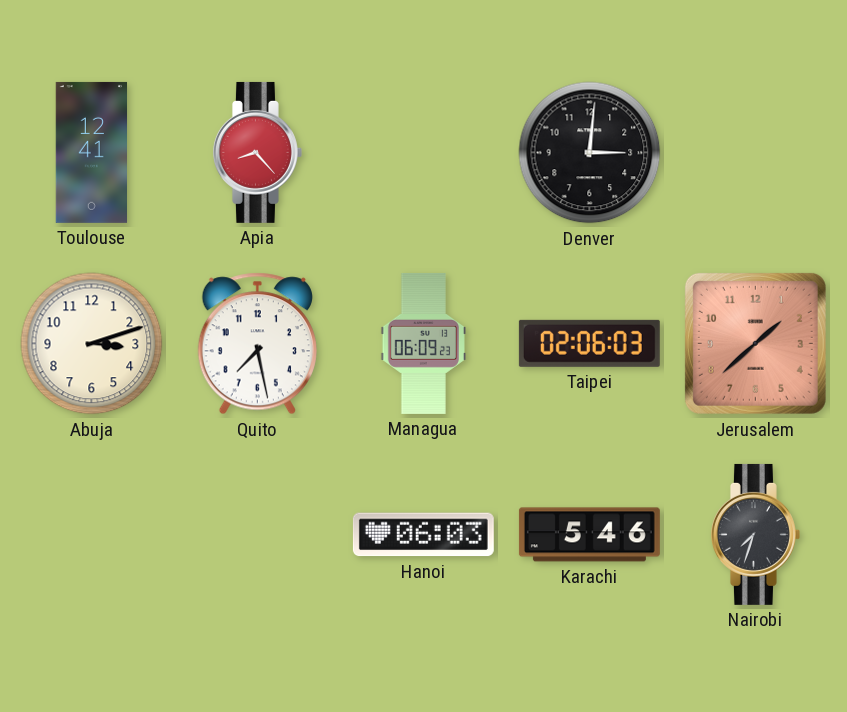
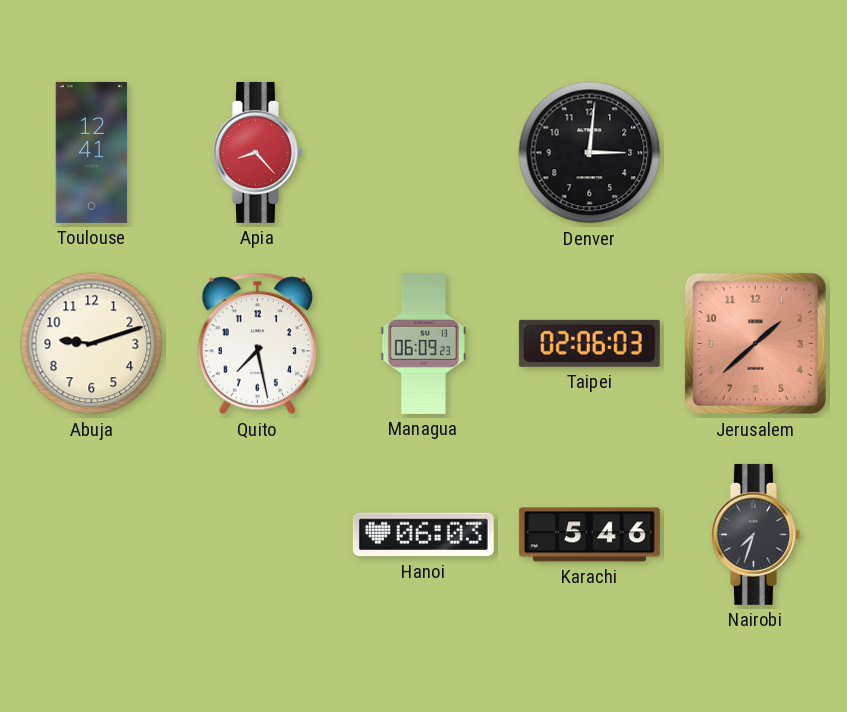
Abuja: 3:12 -> 9:12
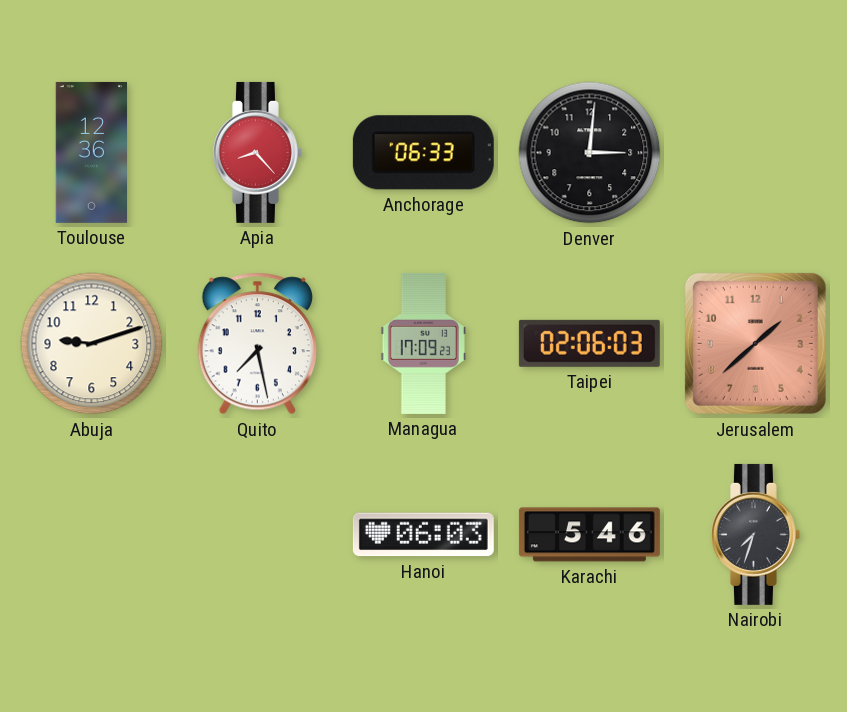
Toulouse: 12:41 -> 12:36
Anchorage: none -> 06:33
Managua: 06:09 -> 17:09
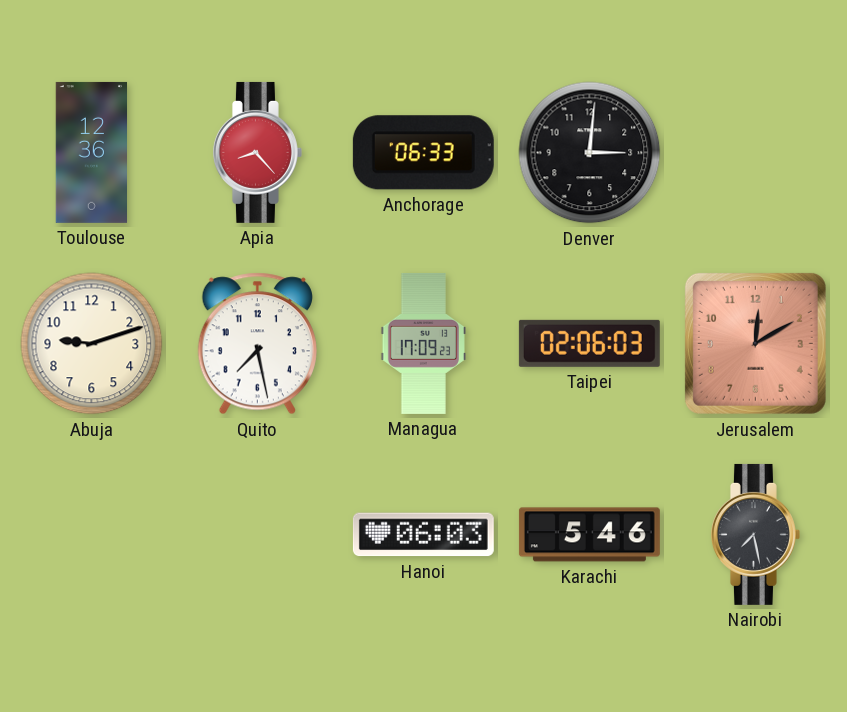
Jerusalem: 1:38 -> 12:10
Nairobi: 7:33 -> 7:28
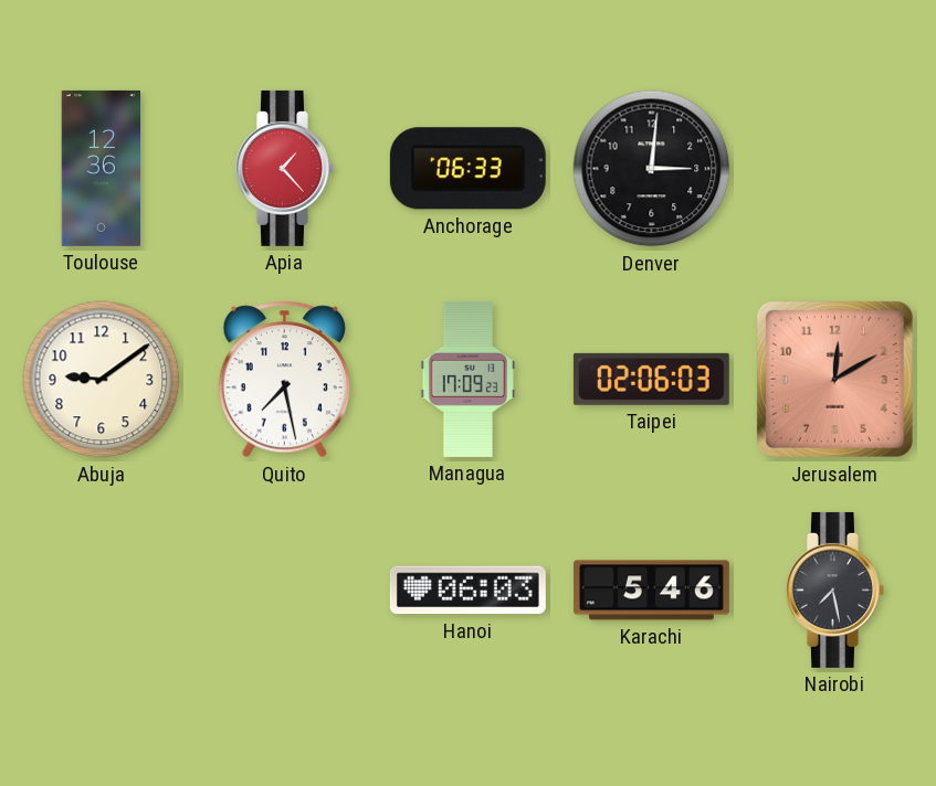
Apia: 8:23 -> 1:23
Abuja: 9:12 -> 9:09
